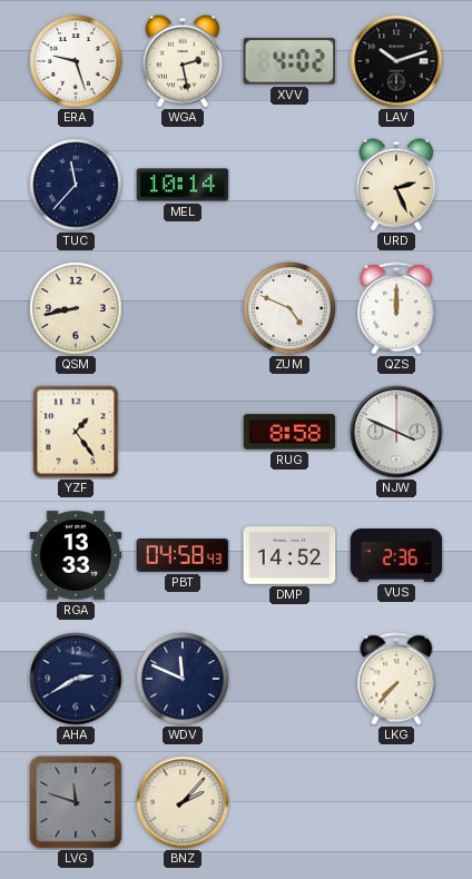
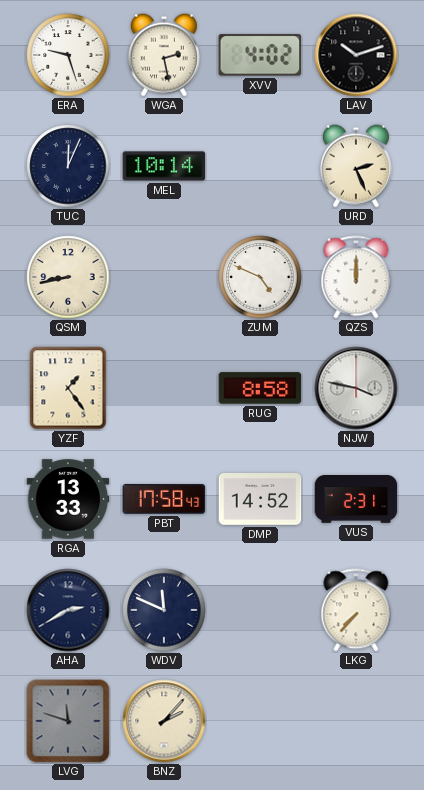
TUC: 11:37 -> 12:04
NJW: 3:49 -> 3:47
PBT: 04:58 -> 17:58
VUS: 2:36 -> 2:31
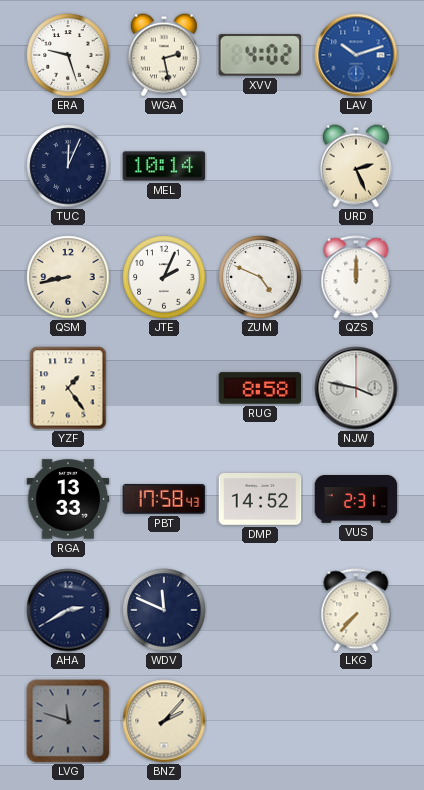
LAV dial: black -> blue
JTE: none -> 2:04
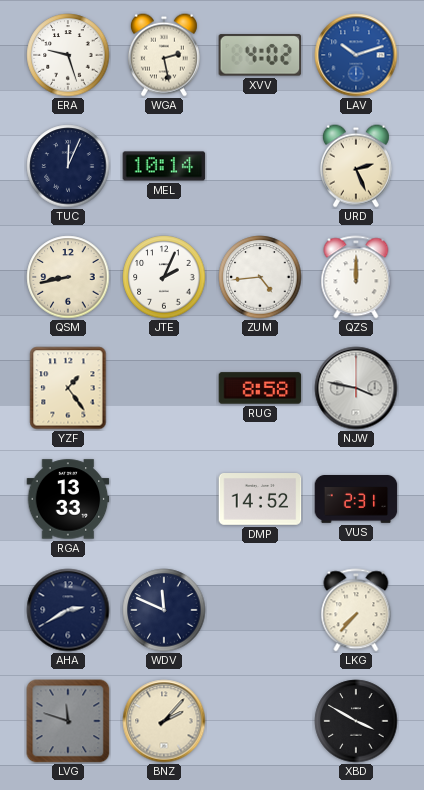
ZUM: 4:49 -> 4:44
PBT: 17:58 -> none
XBD: none -> 3:50
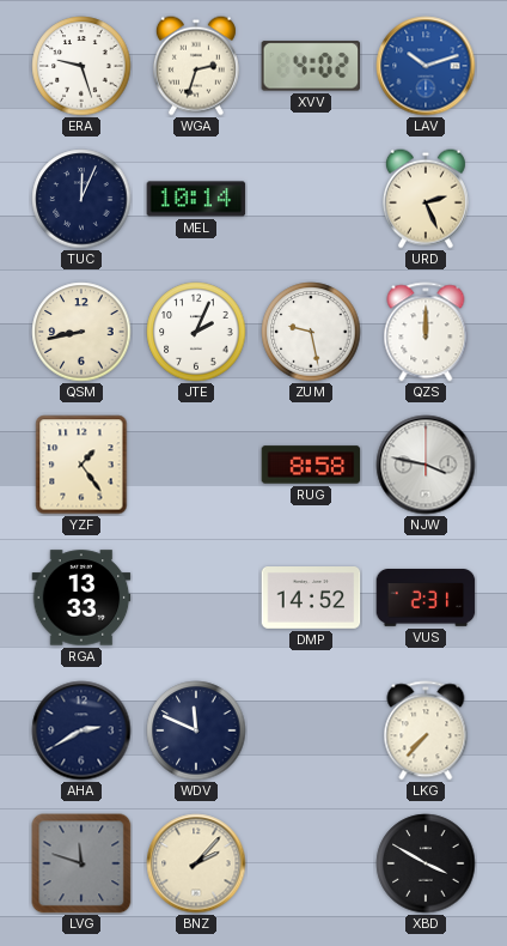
WGA: 2:28 -> 2:33
ZUM: 4:44 -> 9:28
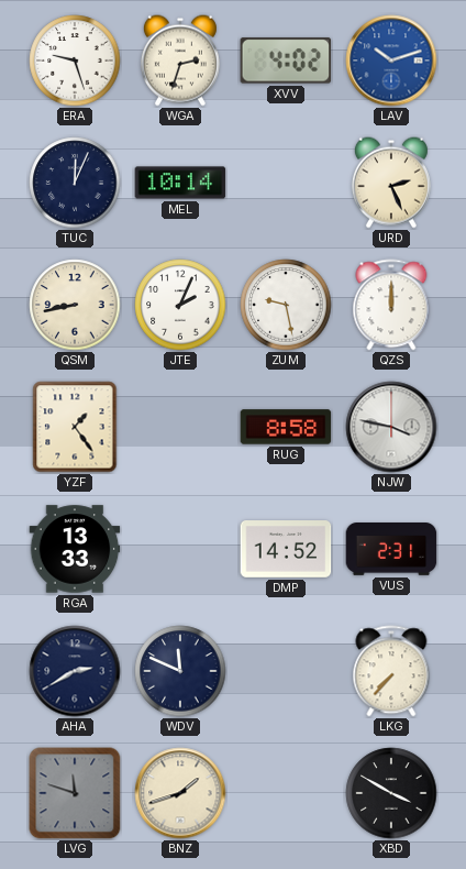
BNZ: 2:07 -> 1:42
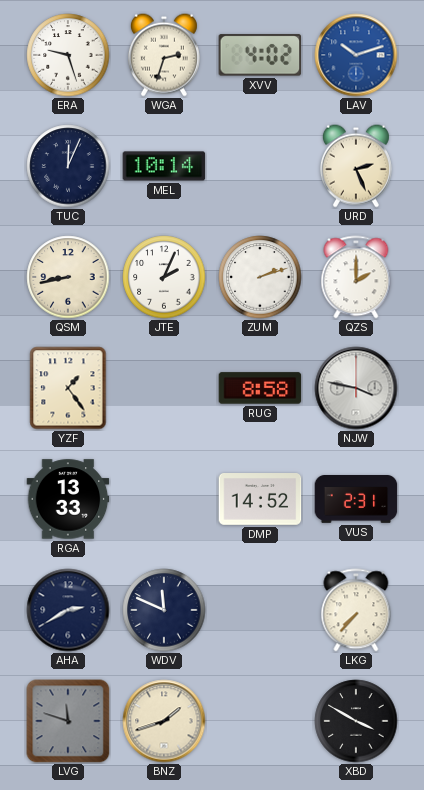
ZUM: 9:28 -> 2:12
QZS: 12:00 -> 2:00
